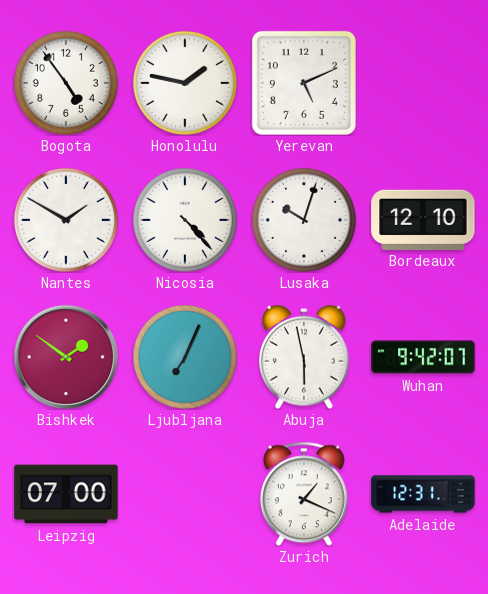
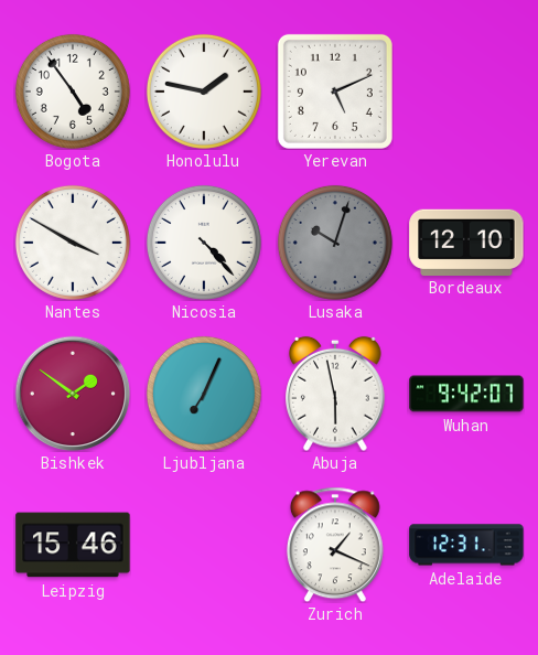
Nantes: 1:50 -> 3:50
Lusaka dial: white -> grey
Leipzig: 07:00 -> 15:46
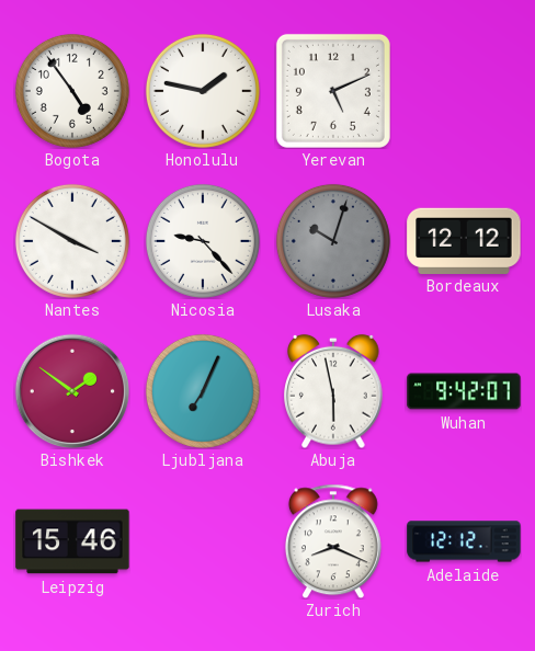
Nicosia: 4:23 -> 9:23
Bordeaux: 12:10 -> 12:12
Zurich: 1:19 -> 8:19
Adelaide: 12:31 -> 12:12
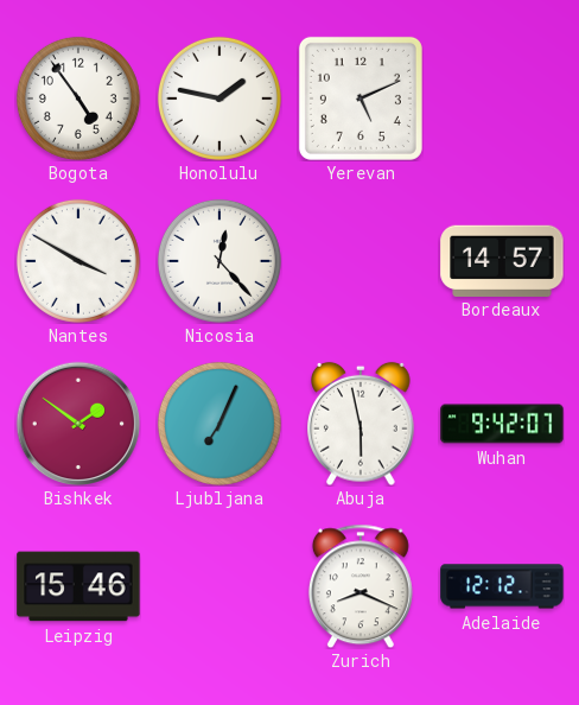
Nicosia: 9:23 -> 12:23
Lusaka: 10:03 -> none
Bordeaux: 12:12 -> 14:57
